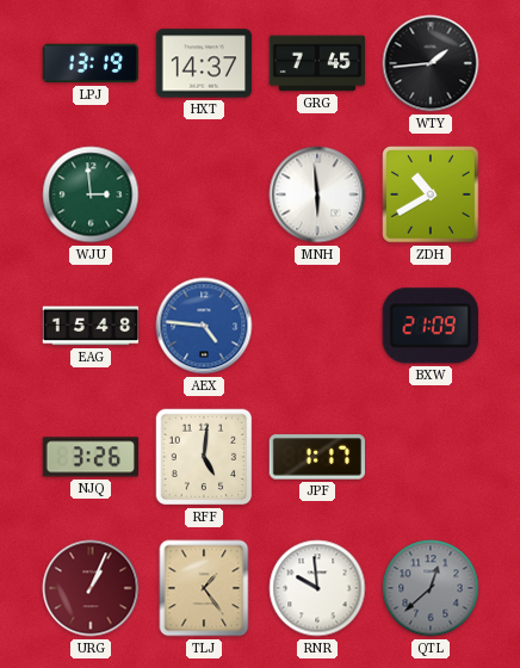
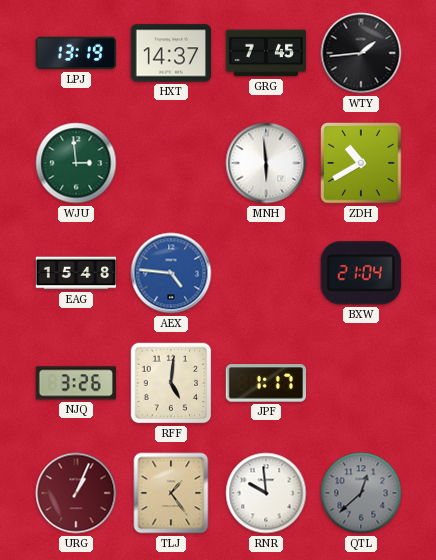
BXW: 21:09 -> 21:04
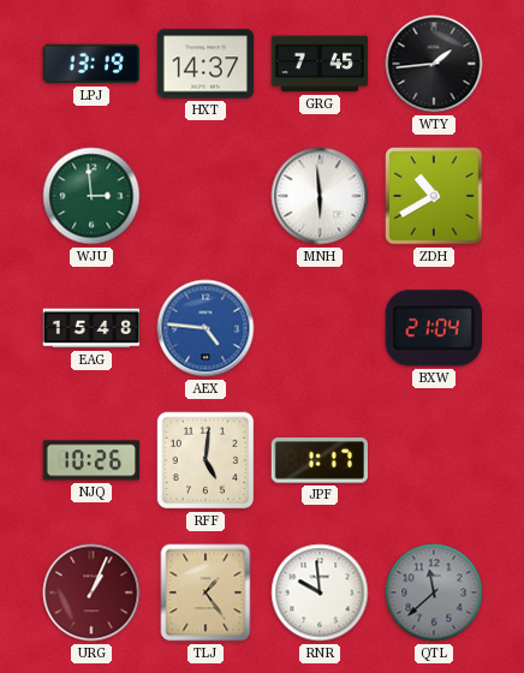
NJQ: 3:26 -> 10:26
QTL: 12:38 -> 11:38
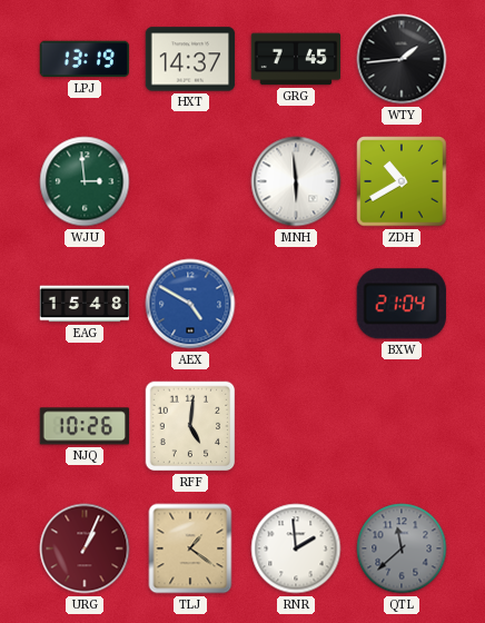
AEX: 4:46 -> 4:50
JPF: 1:17 -> none
TLJ: 1:24 -> 1:21
RNR: 9:59 -> 1:59
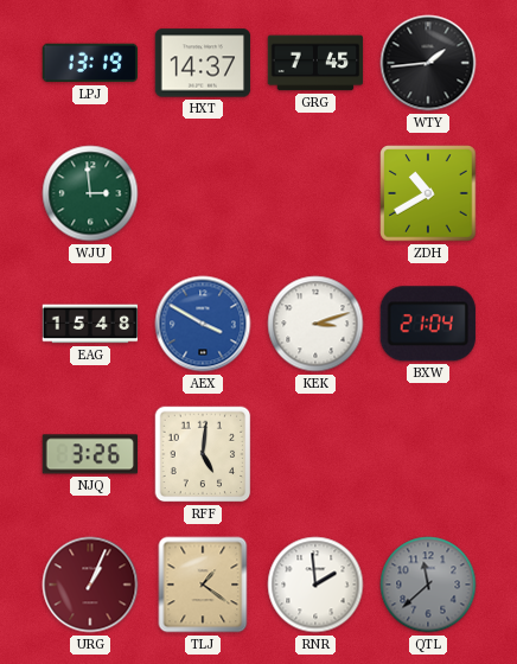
MNH: 5:59 -> none
AEX: 4:50 -> 3:50
KEK: none -> 3:12
NJQ: 10:26 -> 3:26
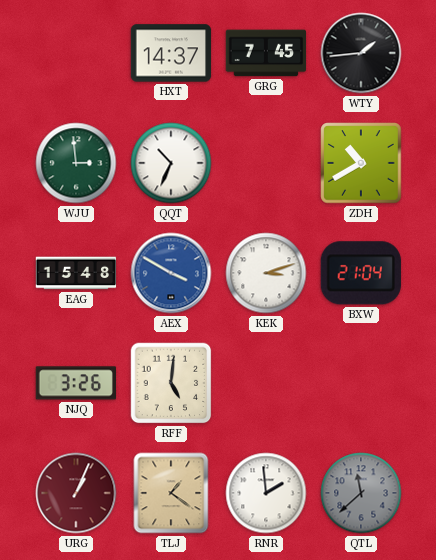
LPJ: 13:19 -> none
QQT: none -> 10:34
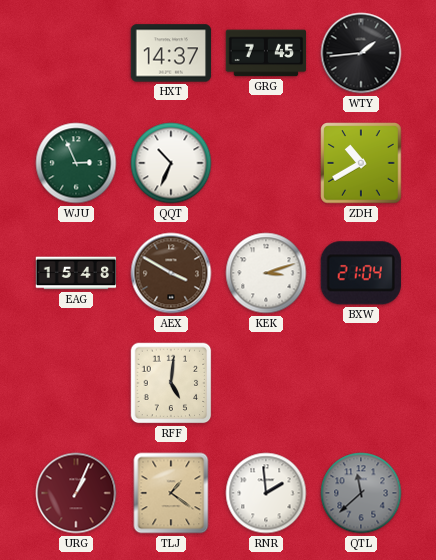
WJU: 2:59 -> 2:56
AEX dial: blue -> brown
NJQ: 3:26 -> none
